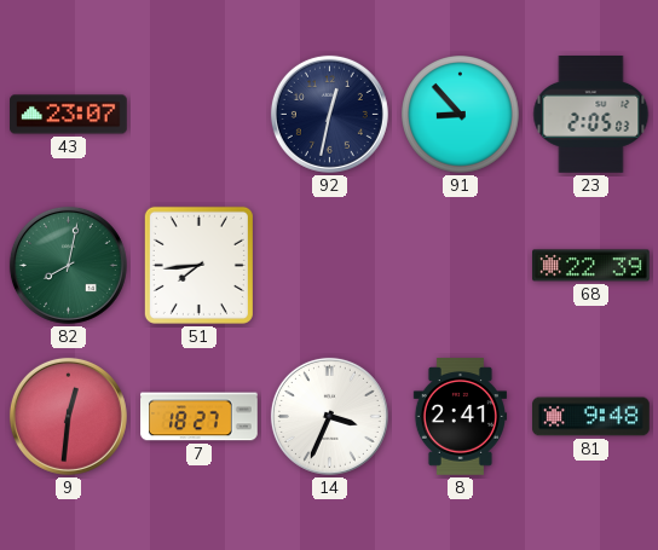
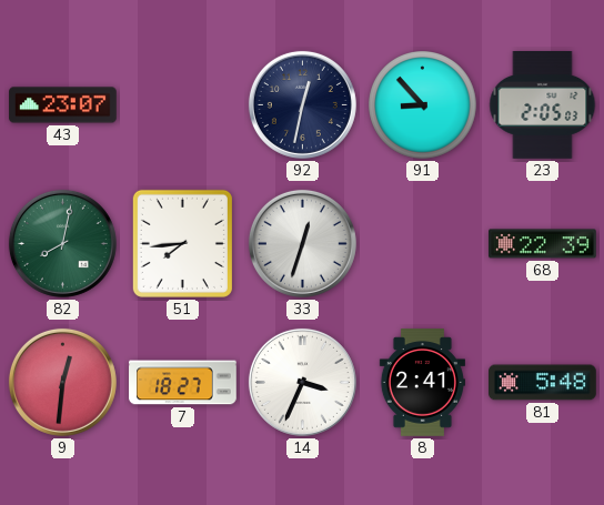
33: none -> 12:33
81: 9:48 -> 5:48
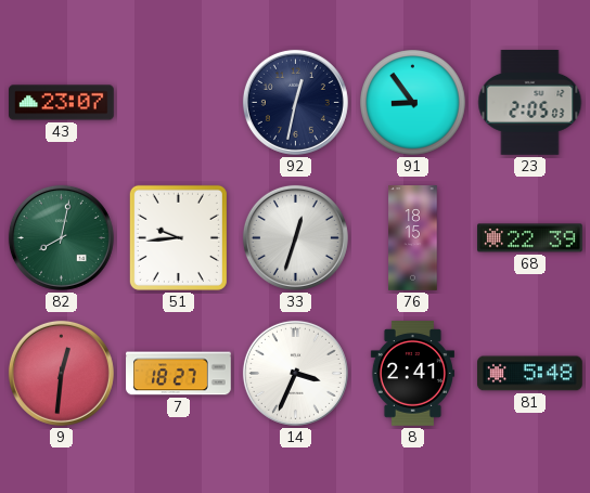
91: 8:53 -> 8:54
51: 7:44 -> 9:44
76: none -> 18:15
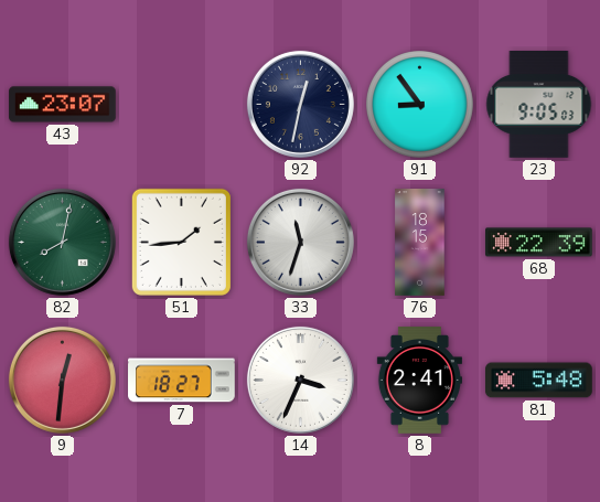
23: 2:05 -> 9:05
51: 9:44 -> 1:44
33: 12:33 -> 11:33
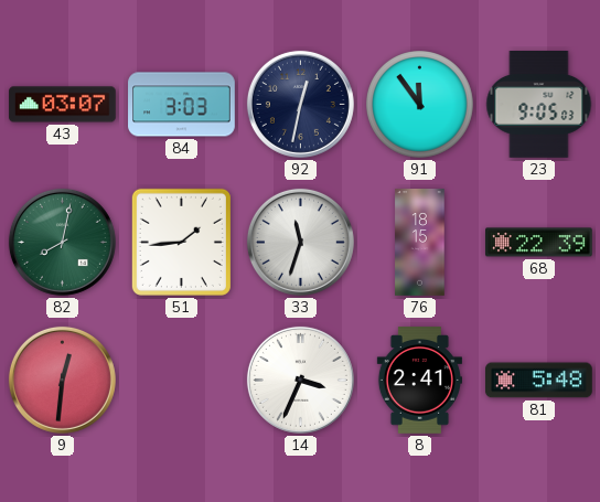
43: 23:07 -> 03:07
84: none -> 3:03
91: 8:54 -> 11:54
7: 18:27 -> none
